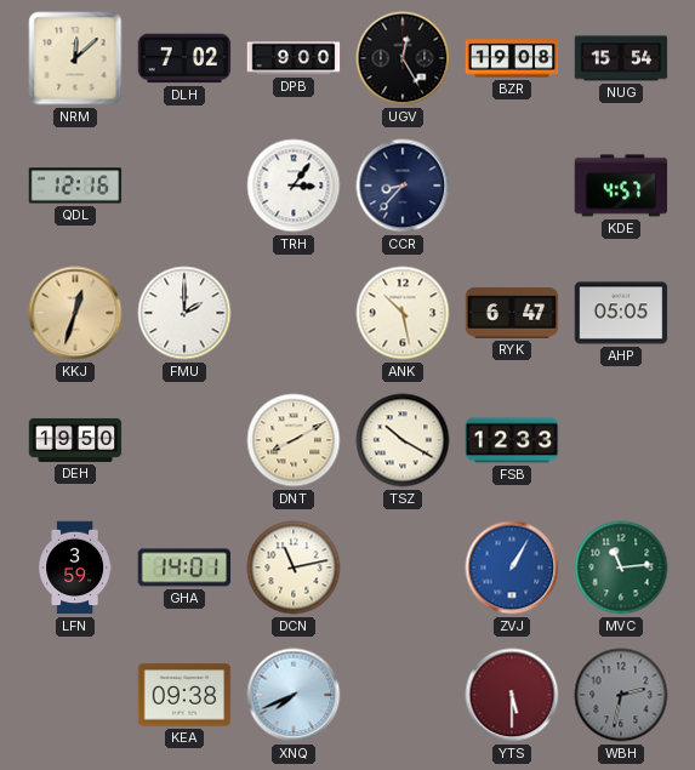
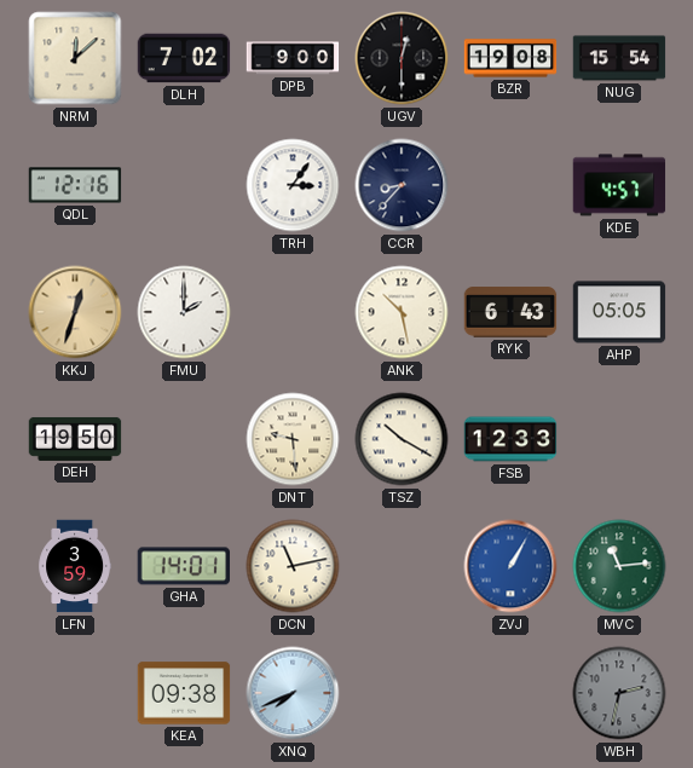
UGV: 12:25 -> 12:30
RYK: 6:47 -> 6:43
DNT: 8:10 -> 9:29
YTS: 5:30 -> none
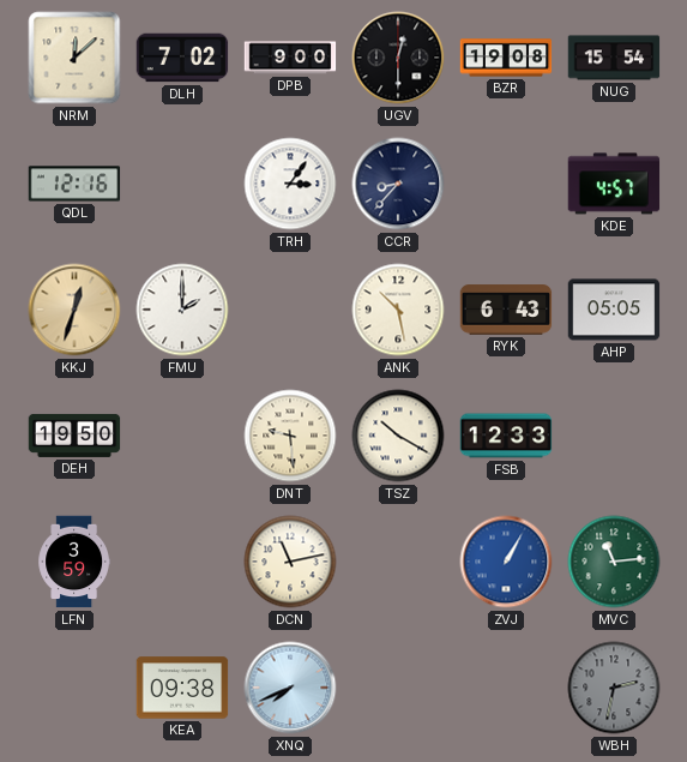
GHA: 14:01 -> none
